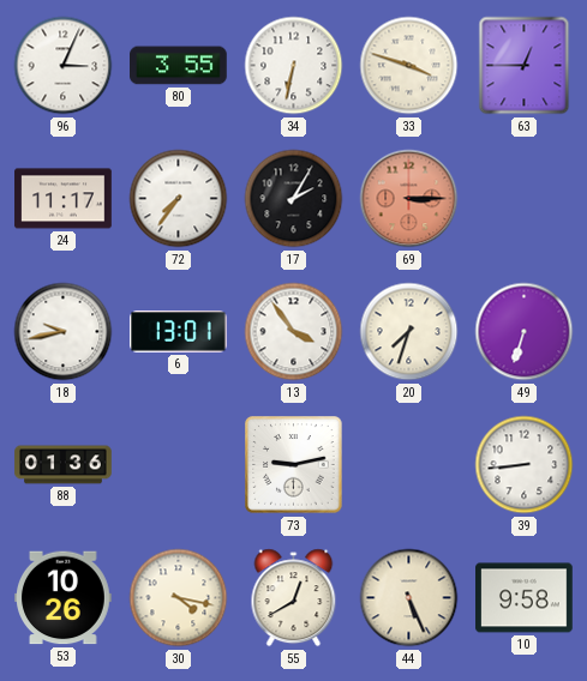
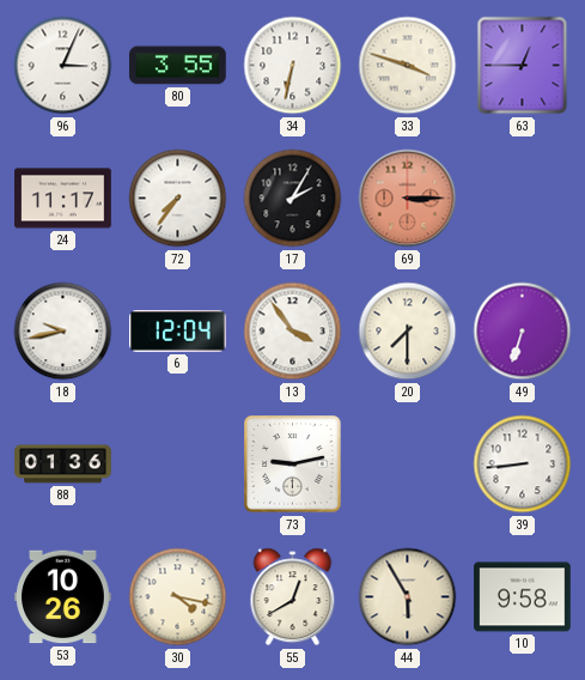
6: 13:01 -> 12:04
20: 7:33 -> 7:30
44: 5:26 -> 5:55
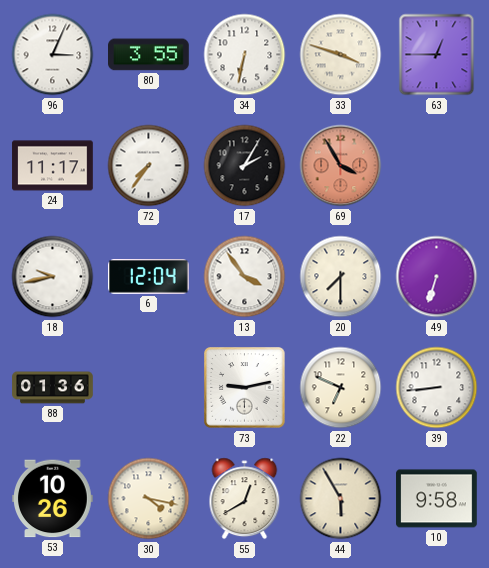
69: 3:15 -> 3:55
22: none -> 6:49
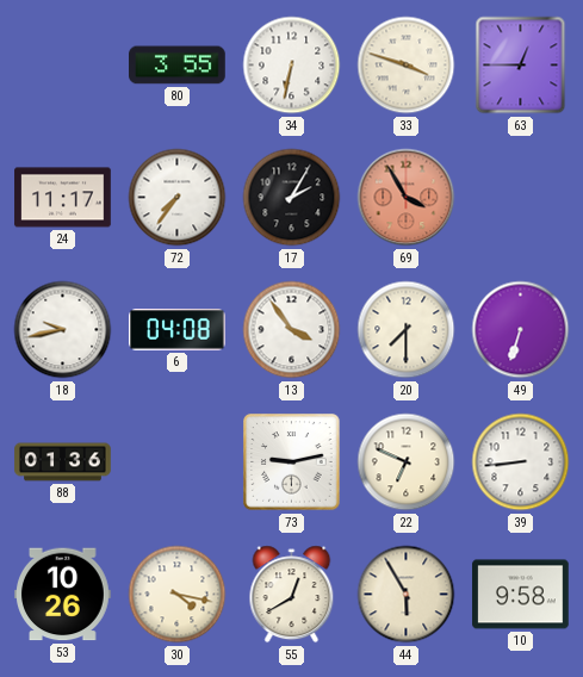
96: 3:04 -> none
6: 12:04 -> 04:08
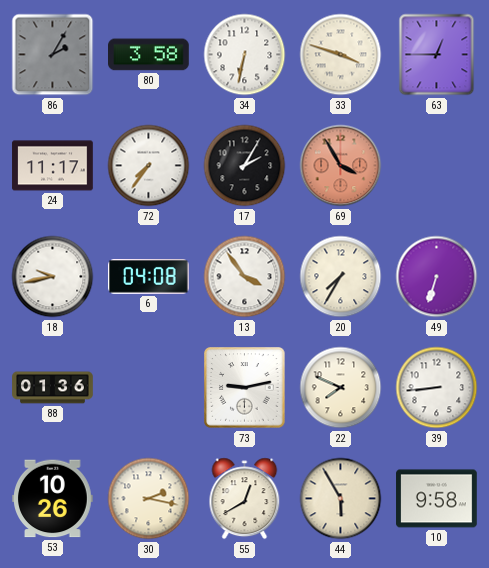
86: none -> 2:05
80: 3:55 -> 3:58
20: 7:30 -> 7:35
22: 6:49 -> 7:49
30: 4:17 -> 2:17
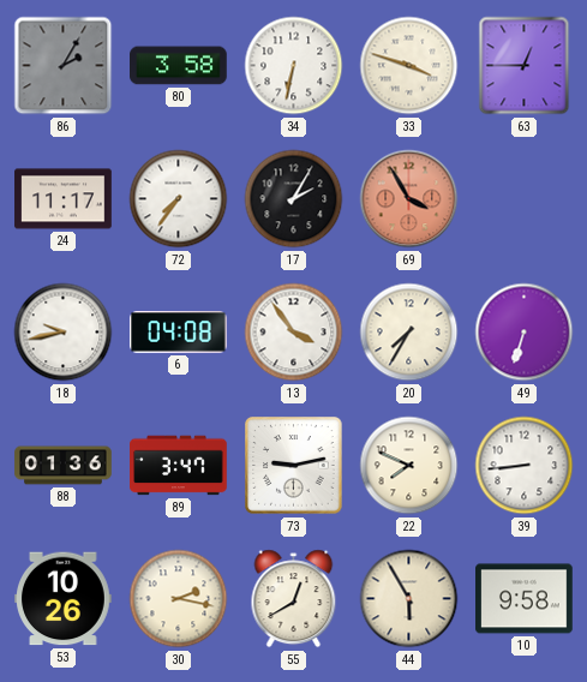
89: none -> 3:47
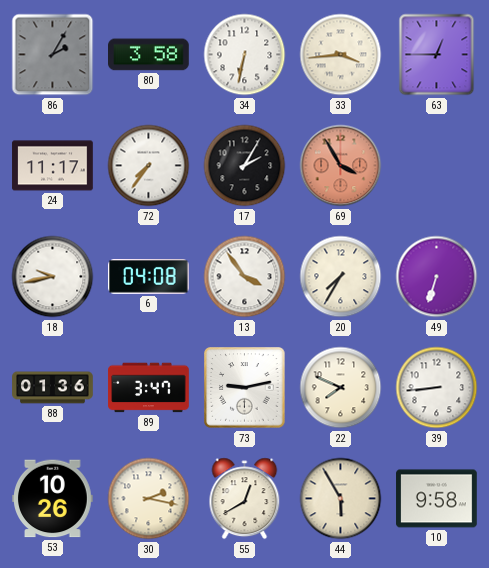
33: 3:48 -> 3:44
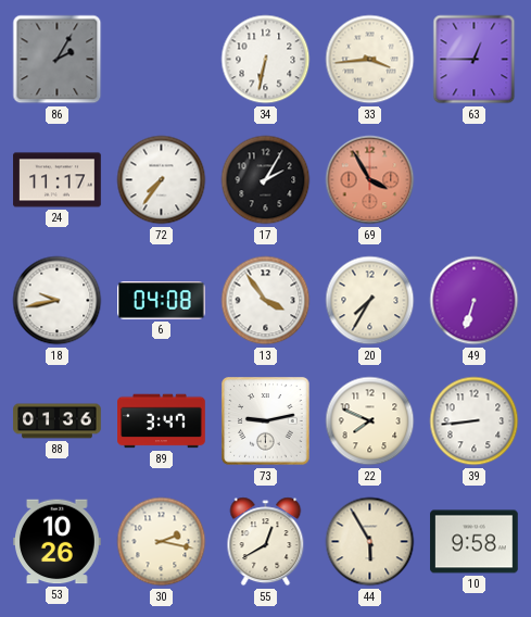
80: 3:58 -> none
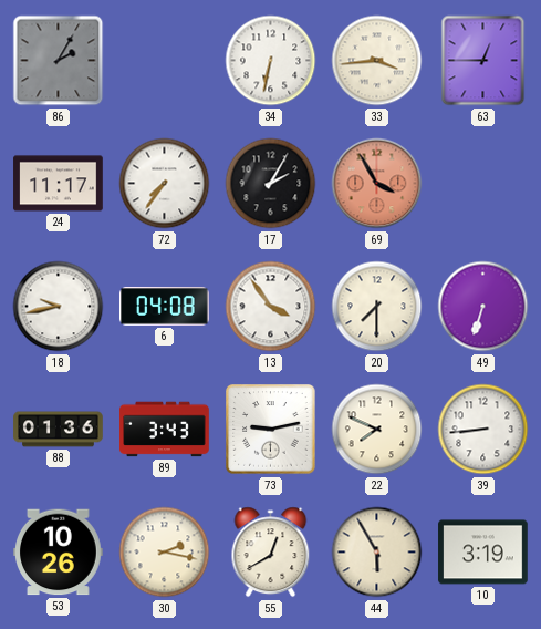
20: 7:35 -> 7:30
89: 3:47 -> 3:43
10: 9:58 -> 3:19
